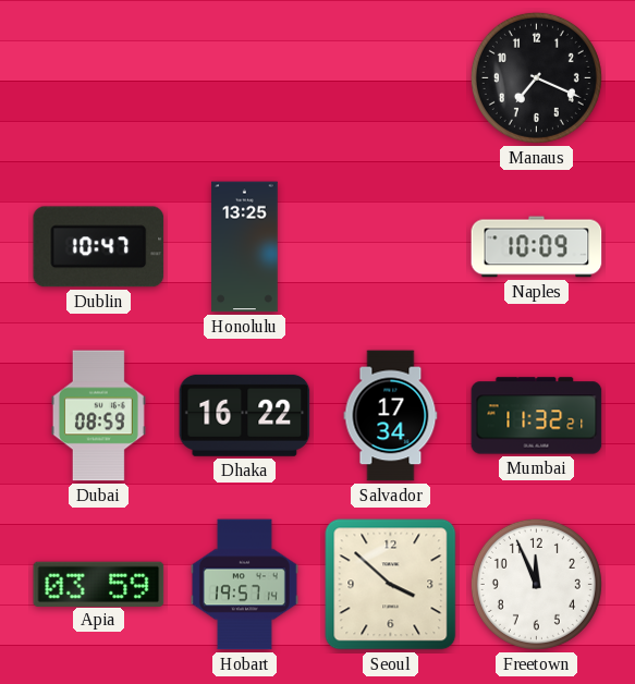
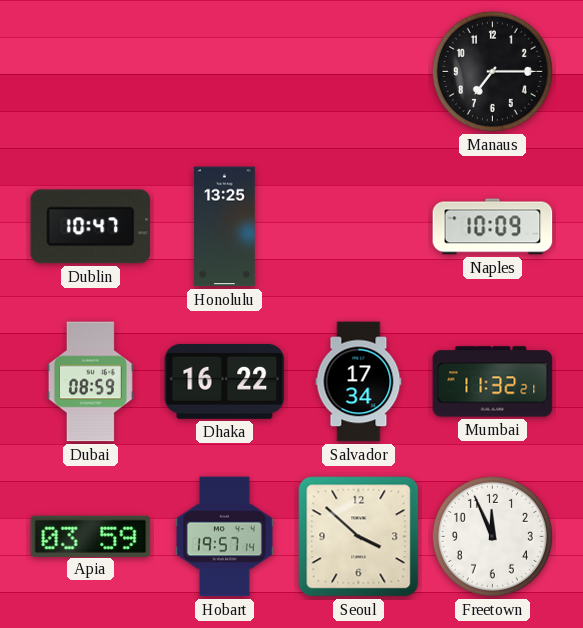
Manaus: 7:19 -> 7:15
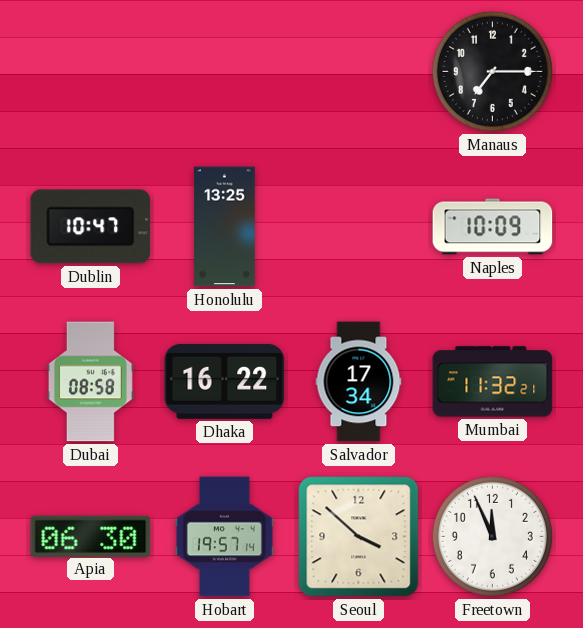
Dubai: 08:59 -> 08:58
Apia: 03:59 -> 06:30
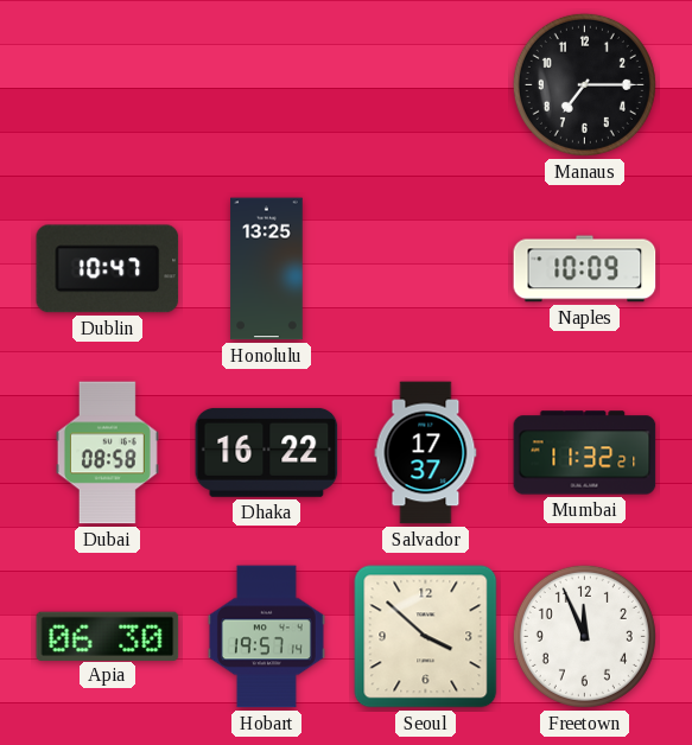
Salvador: 17:34 -> 17:37
